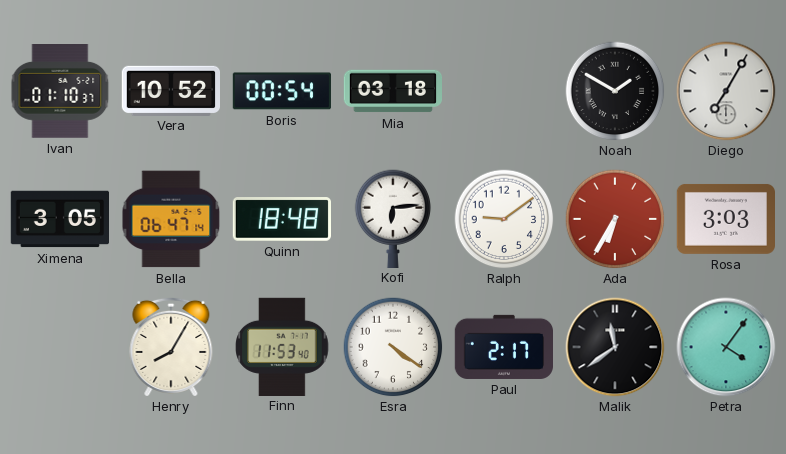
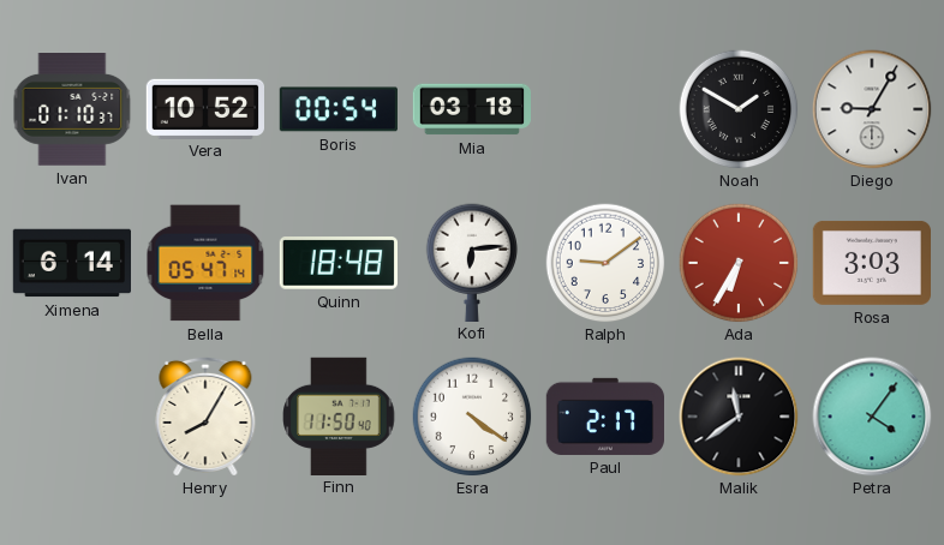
Diego: 7:05 -> 9:05
Ximena: 3:05 -> 6:14
Bella: 06:47 -> 05:47
Finn: 11:53 -> 11:50
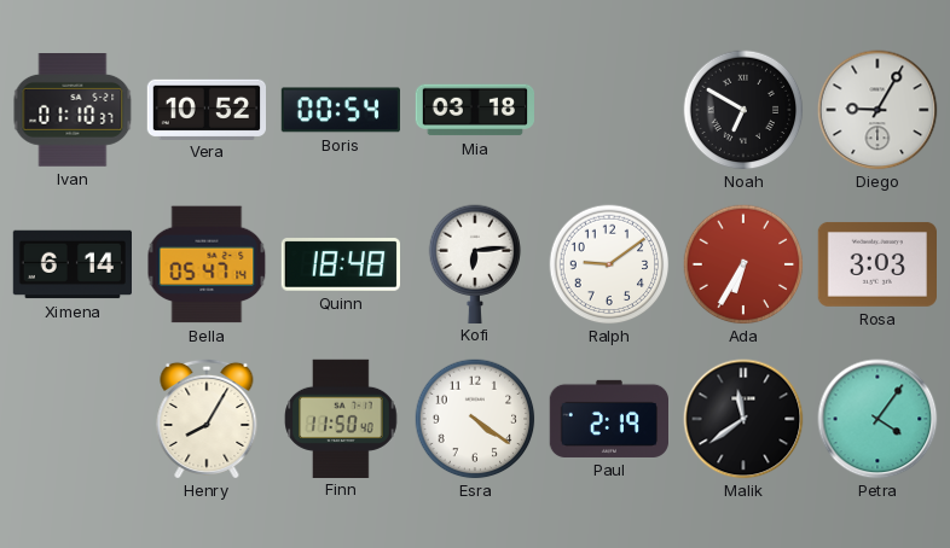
Noah: 1:50 -> 6:50
Paul: 2:17 -> 2:19
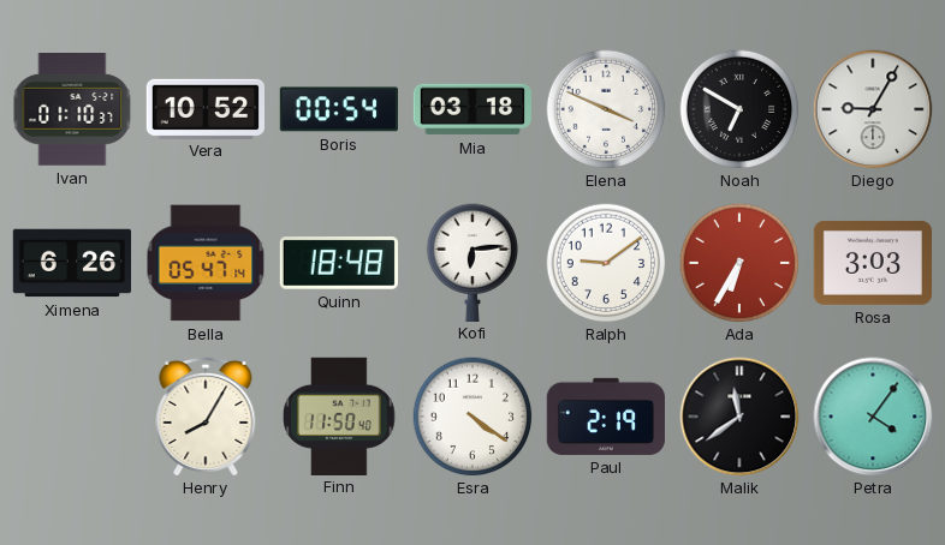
Elena: none -> 3:49
Ximena: 6:14 -> 6:26
